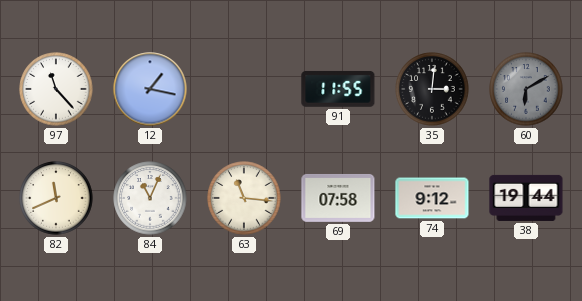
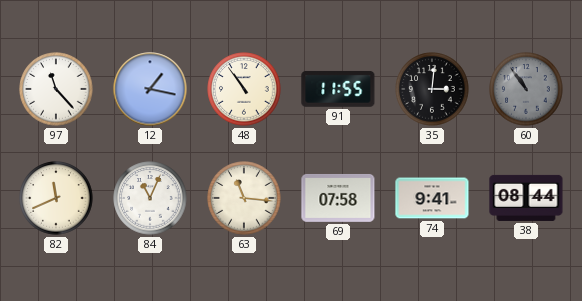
48: none -> 10:54
60: 6:10 -> 10:54
74: 9:12 -> 9:41
38: 19:44 -> 08:44
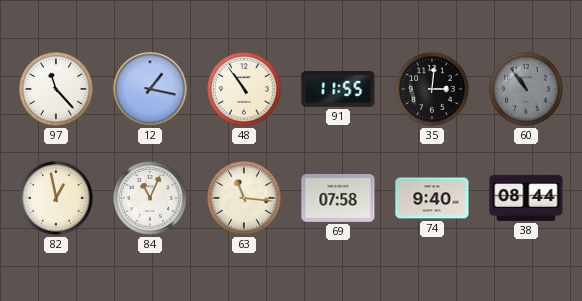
82: 11:41 -> 12:58
74: 9:41 -> 9:40
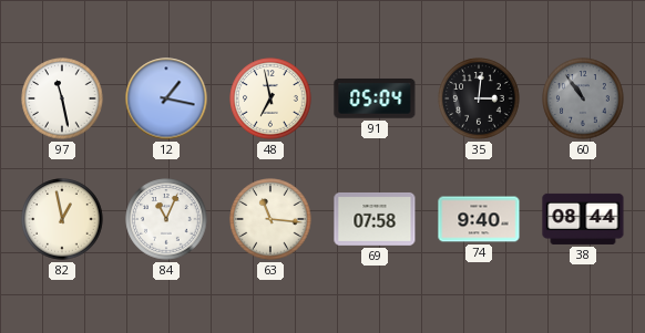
97: 11:23 -> 11:28
48: 10:54 -> 6:58
91: 11:55 -> 05:04
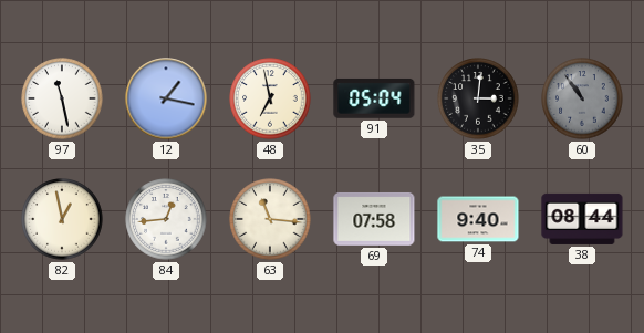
84: 11:04 -> 12:44
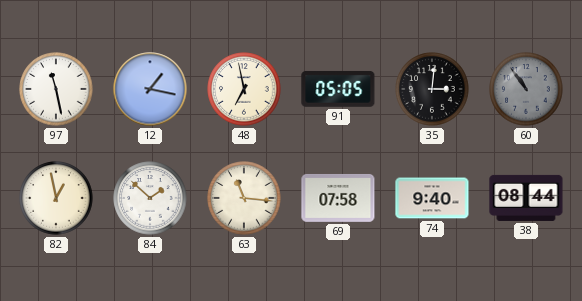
91: 05:04 -> 05:05
84: 12:44 -> 1:52
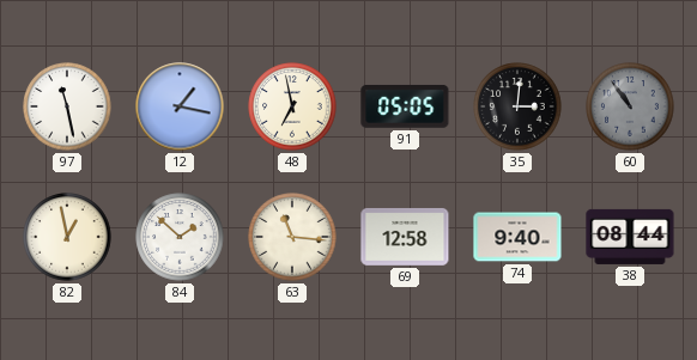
69: 07:58 -> 12:58
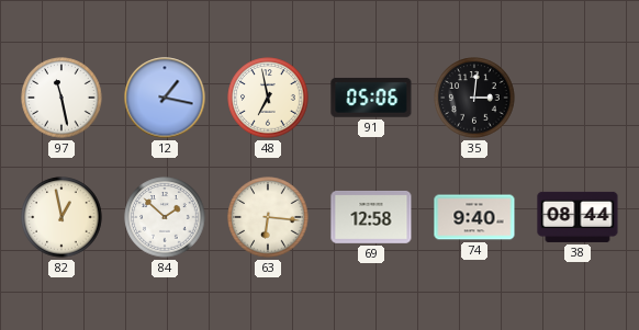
91: 05:05 -> 05:06
60: 10:54 -> none
63: 11:16 -> 6:16
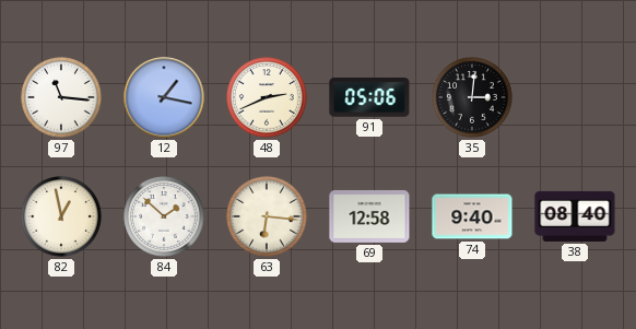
97: 11:28 -> 11:16
48: 6:58 -> 2:41
38: 08:44 -> 08:40
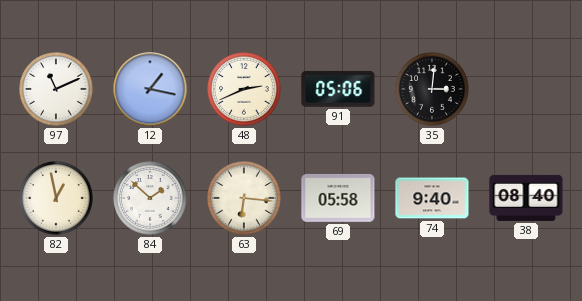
97: 11:16 -> 11:11
69: 12:58 -> 05:58
